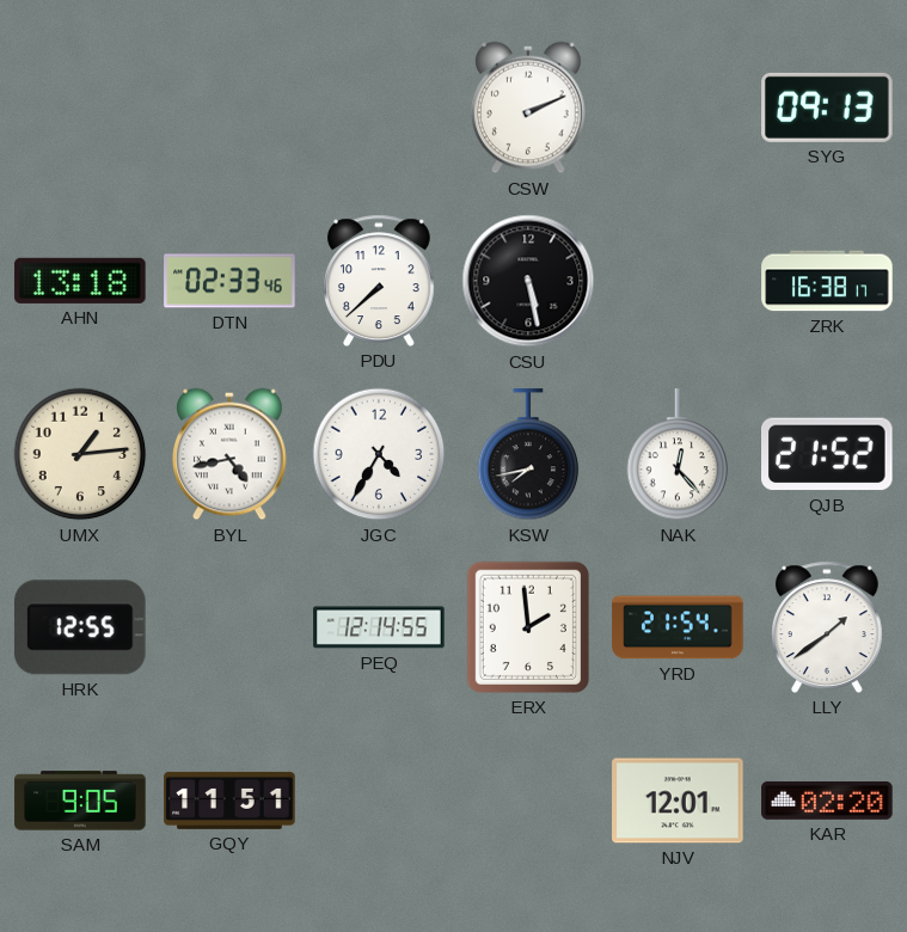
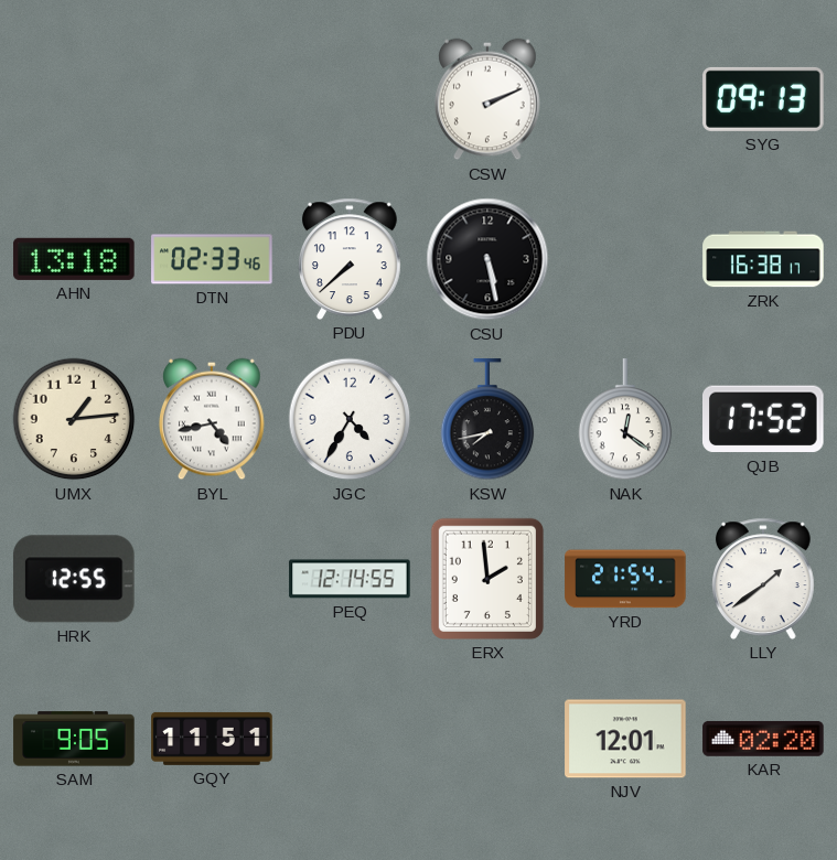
NAK: 12:23 -> 12:21
QJB: 21:52 -> 17:52
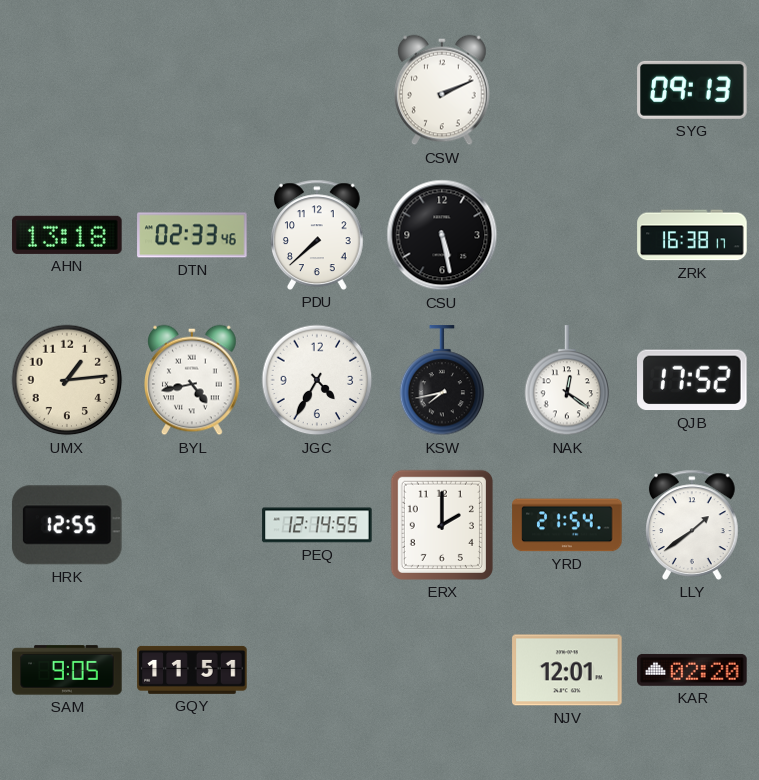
ERX: 1:59 -> 2:00
